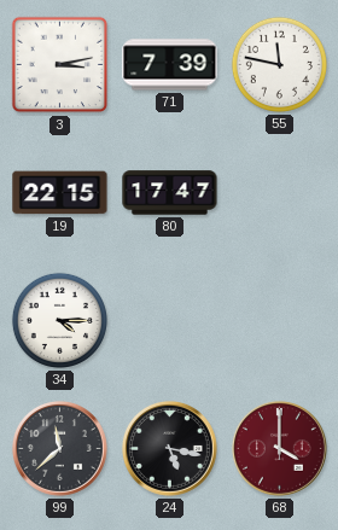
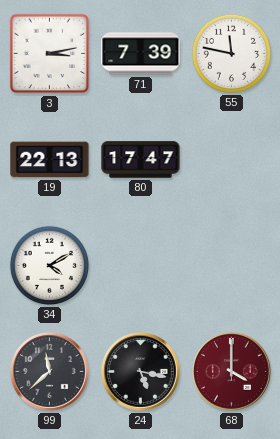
19: 22:15 -> 22:13
34: 4:15 -> 4:10
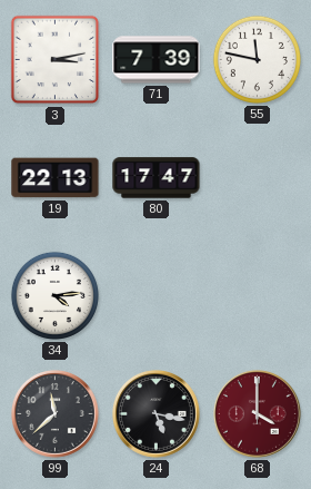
34: 4:10 -> 4:14
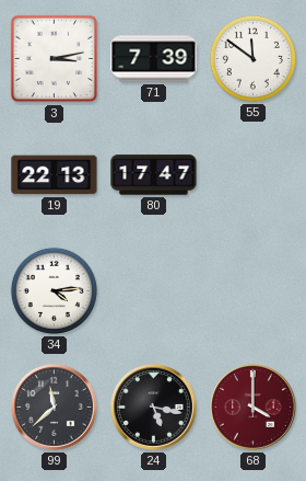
55: 11:47 -> 11:51
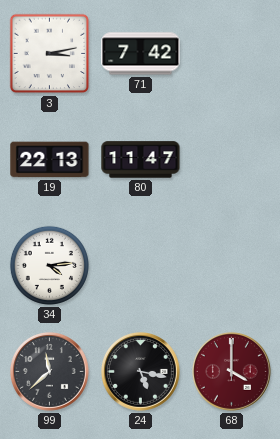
71: 7:39 -> 7:42
55: 11:51 -> none
80: 17:47 -> 11:47
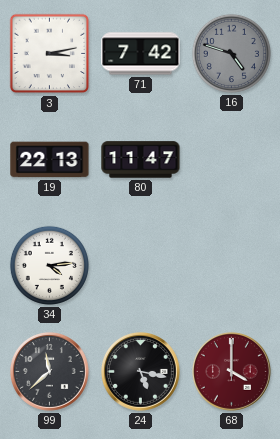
16: none -> 4:48
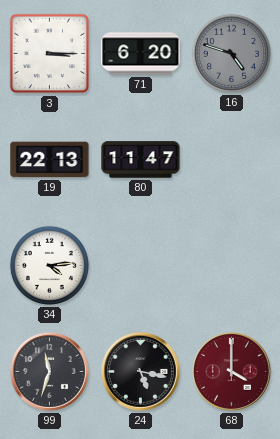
3: 3:13 -> 3:15
71: 7:42 -> 6:20
99: 11:38 -> 11:33
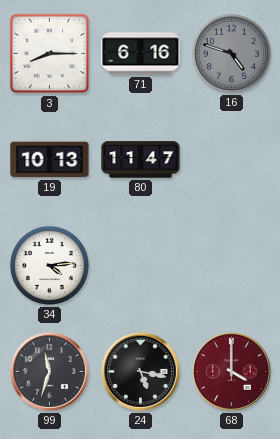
3: 3:15 -> 8:15
71: 6:20 -> 6:16
19: 22:13 -> 10:13
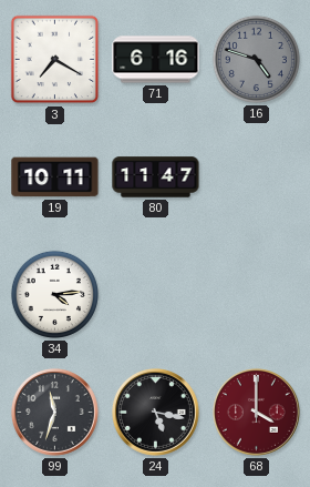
3: 8:15 -> 7:20
19: 10:13 -> 10:11
